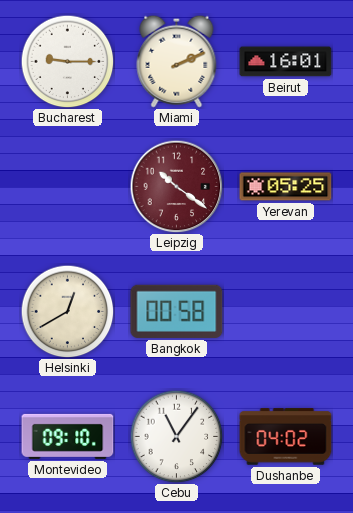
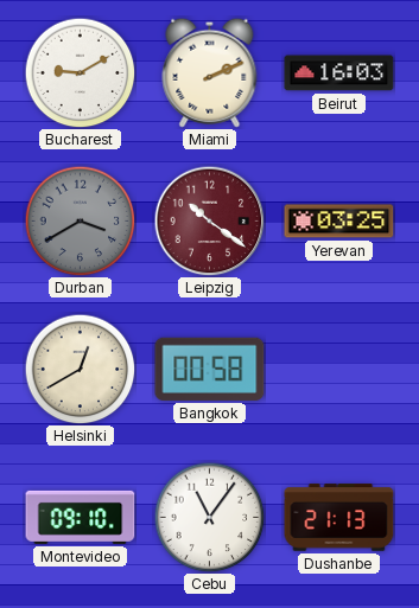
Bucharest: 9:15 -> 9:10
Beirut: 16:01 -> 16:03
Durban: none -> 3:40
Yerevan: 05:25 -> 03:25
Dushanbe: 04:02 -> 21:13
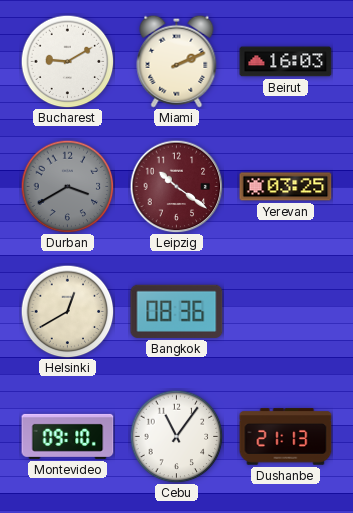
Bangkok: 00:58 -> 08:36
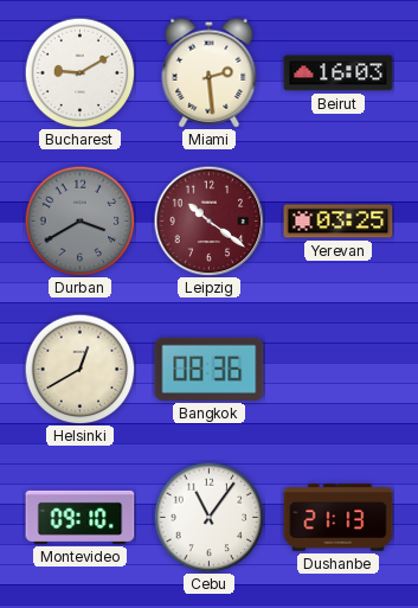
Miami: 2:11 -> 2:29
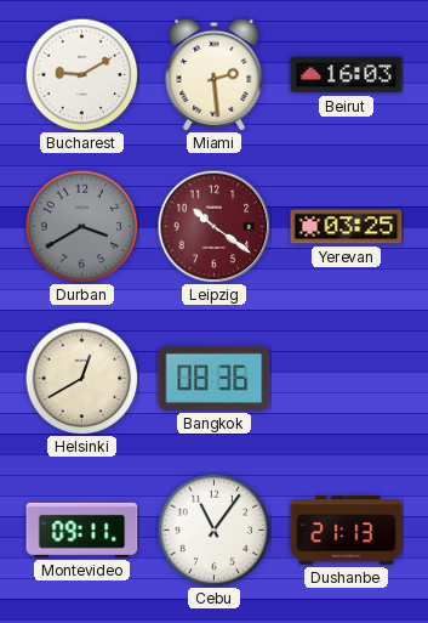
Montevideo: 09:10 -> 09:11
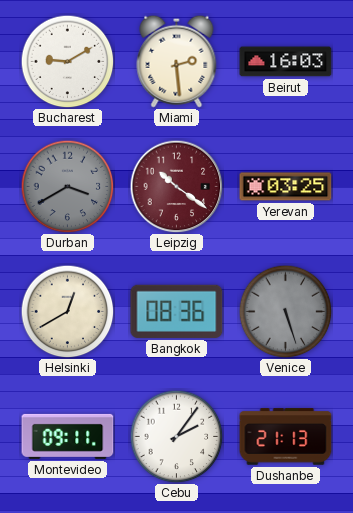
Venice: none -> 5:27
Cebu: 11:06 -> 2:06
